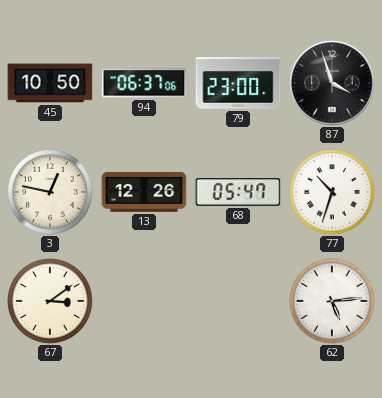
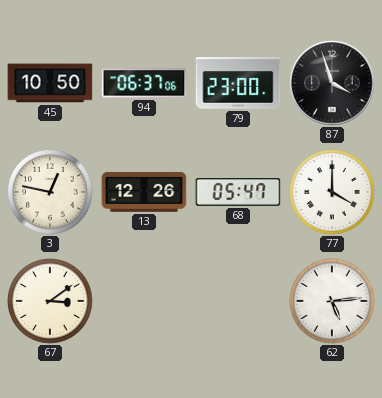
77: 10:33 -> 4:00
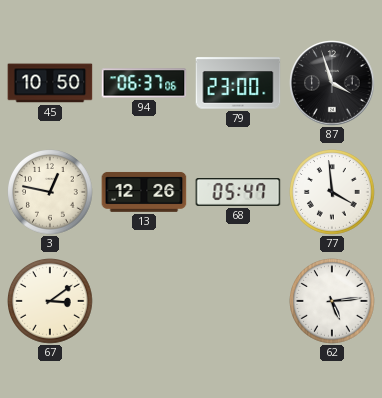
77: 4:00 -> 3:59
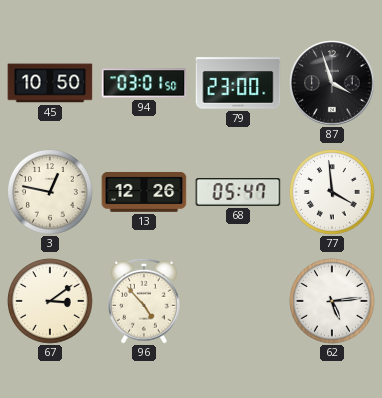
94: 06:37 -> 03:01
96: none -> 4:53
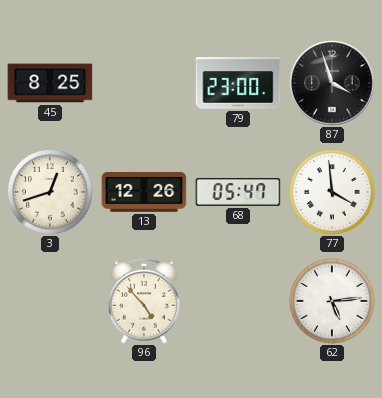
45: 10:50 -> 8:25
94: 03:01 -> none
3: 12:47 -> 12:42
67: 3:09 -> none
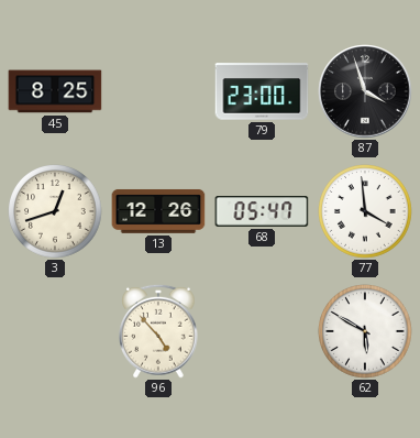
62: 5:14 -> 5:50
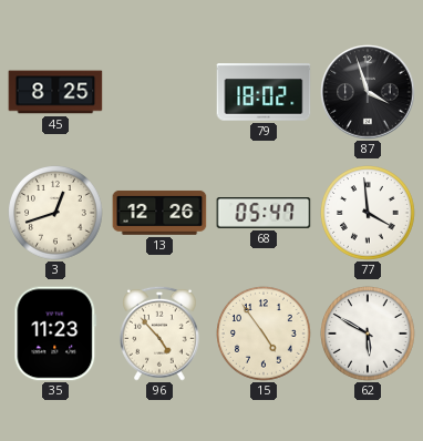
79: 23:00 -> 18:02
35: none -> 11:23
15: none -> 4:54
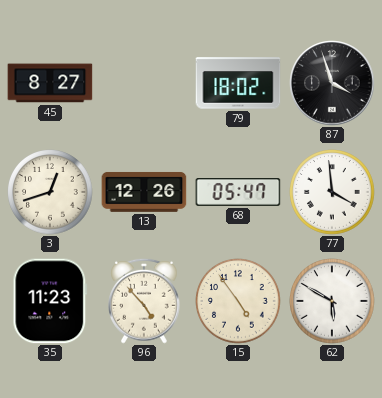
45: 8:25 -> 8:27
